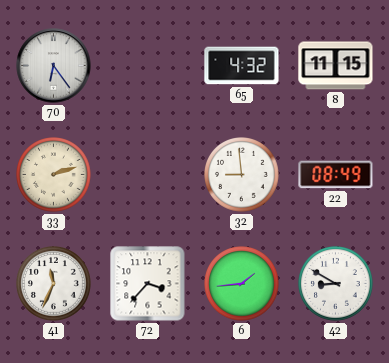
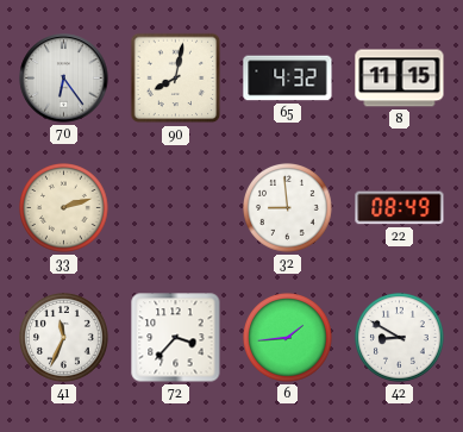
90: none -> 8:02
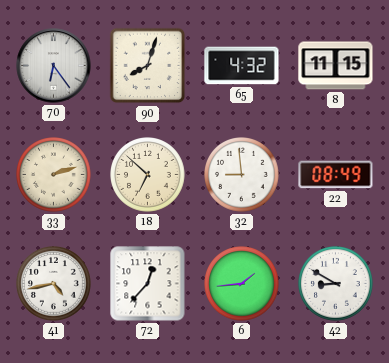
90: 8:02 -> 8:03
18: none -> 6:52
41: 11:34 -> 4:43
72: 3:37 -> 12:37
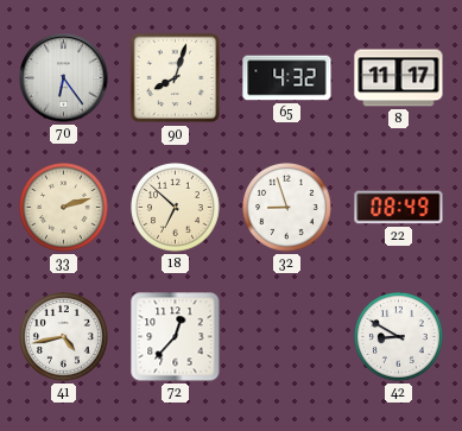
8: 11:15 -> 11:17
32: 8:59 -> 8:57
6: 1:44 -> none
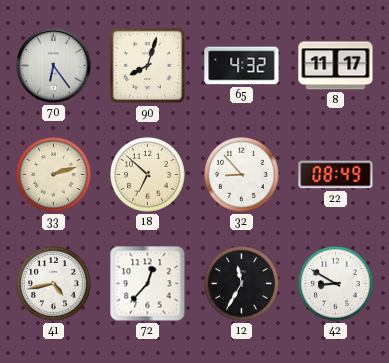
32: 8:57 -> 8:53
12: none -> 11:35
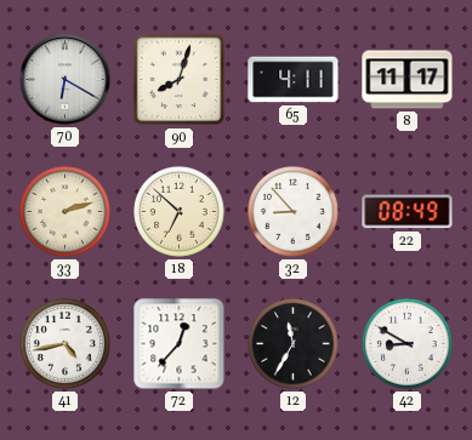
70: 6:24 -> 6:20
65: 4:32 -> 4:11
